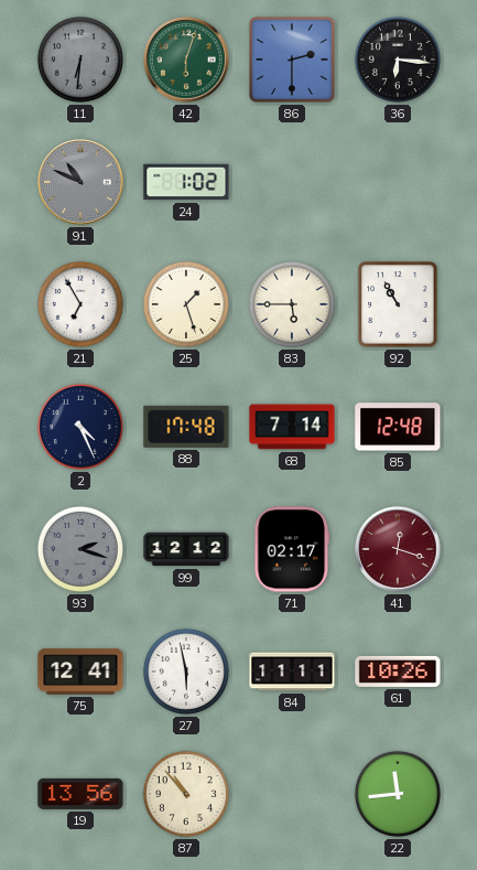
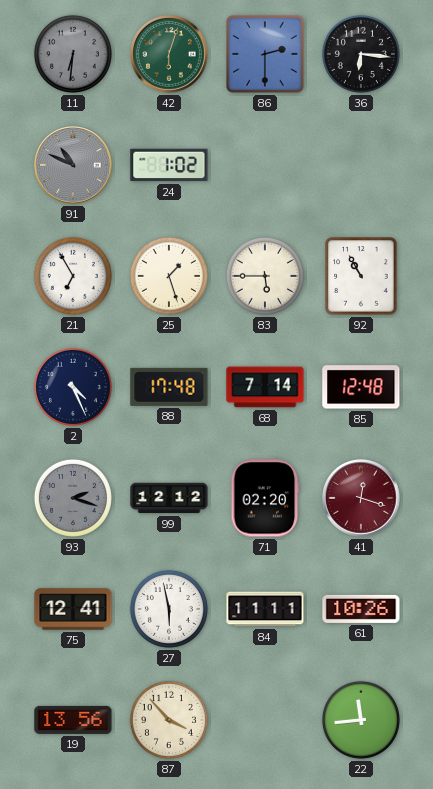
71: 02:17 -> 02:20
87: 10:53 -> 3:53
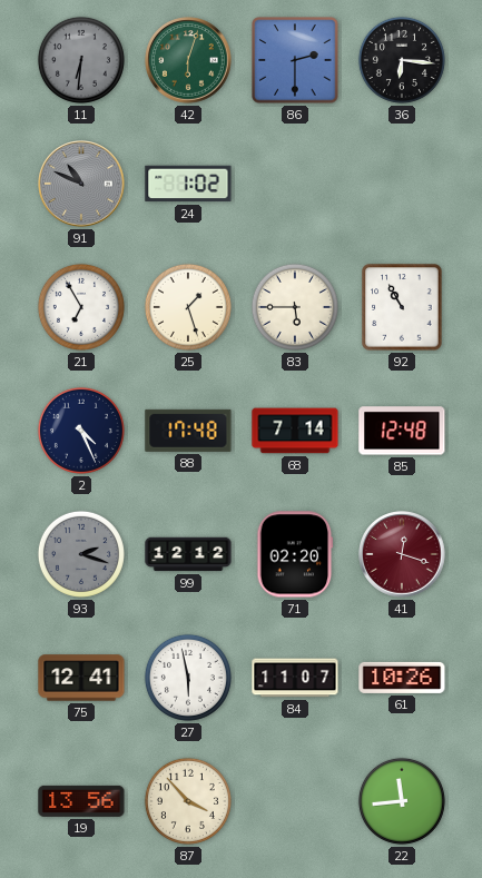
84: 11:11 -> 11:07
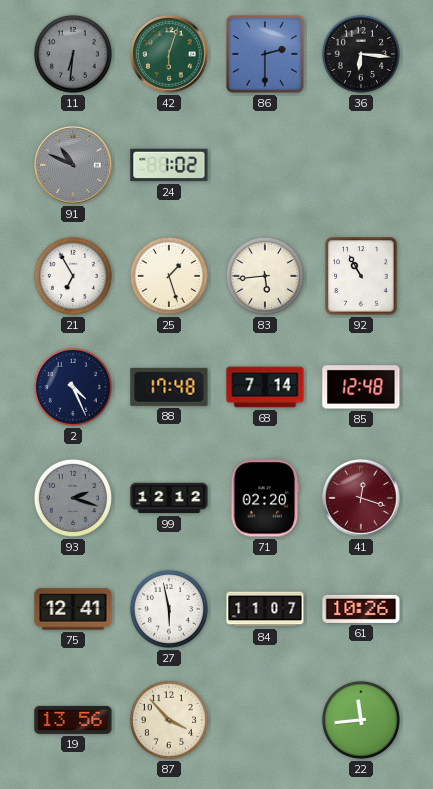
83: 5:45 -> 5:44
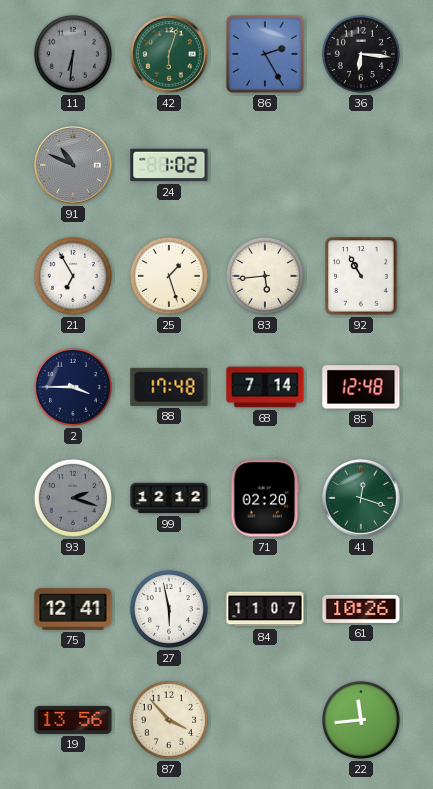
86: 2:30 -> 2:25
2: 4:26 -> 3:45
41 dial: burgundy -> green
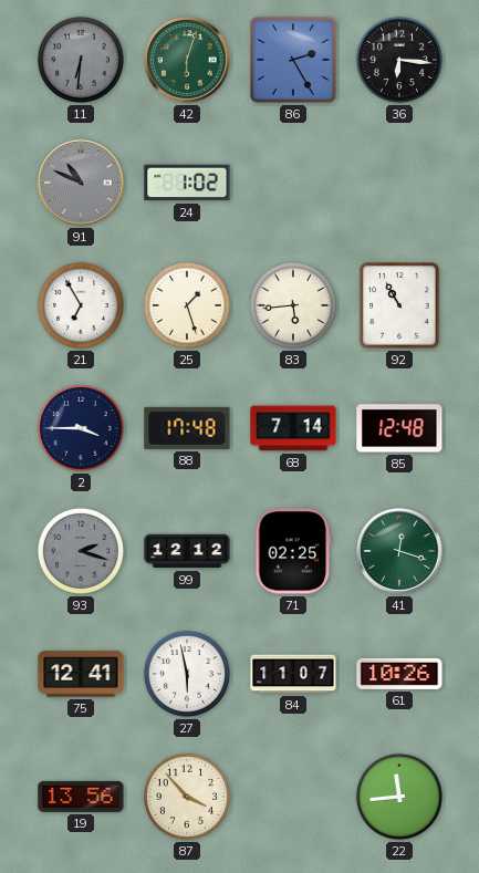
71: 02:20 -> 02:25
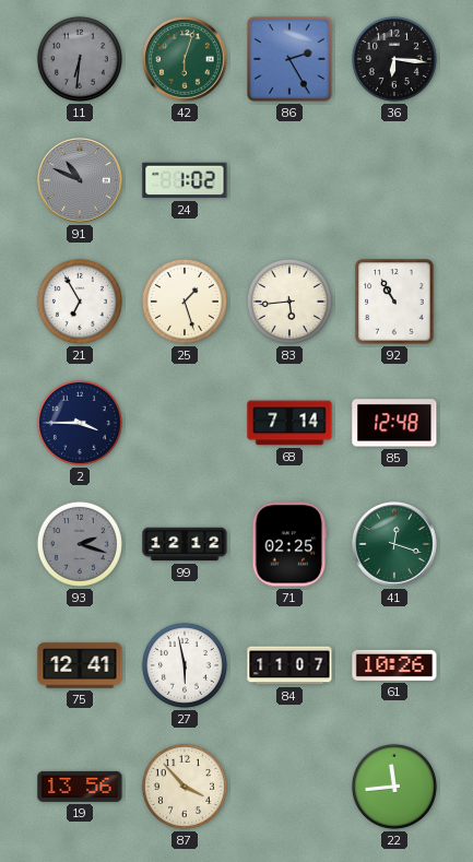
88: 17:48 -> none
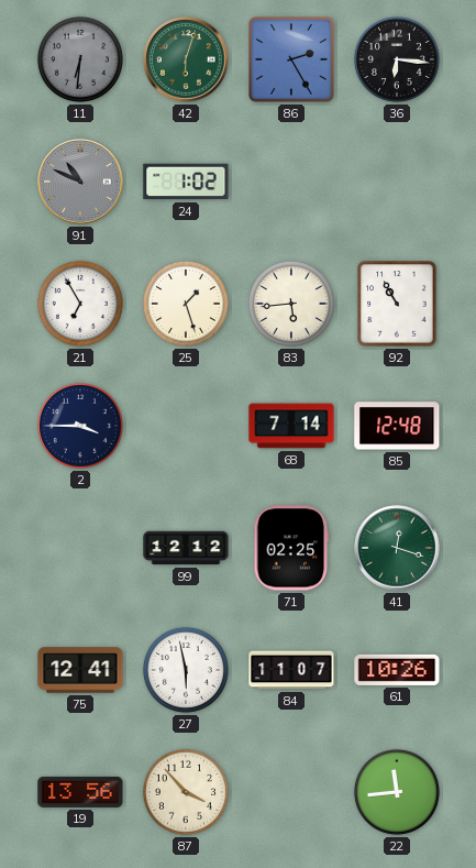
93: 2:18 -> none
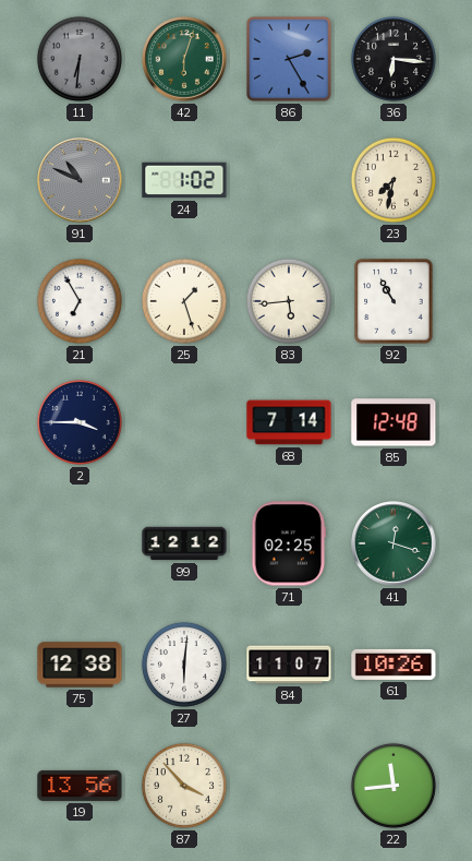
23: none -> 7:32
75: 12:41 -> 12:38
27: 5:58 -> 6:01
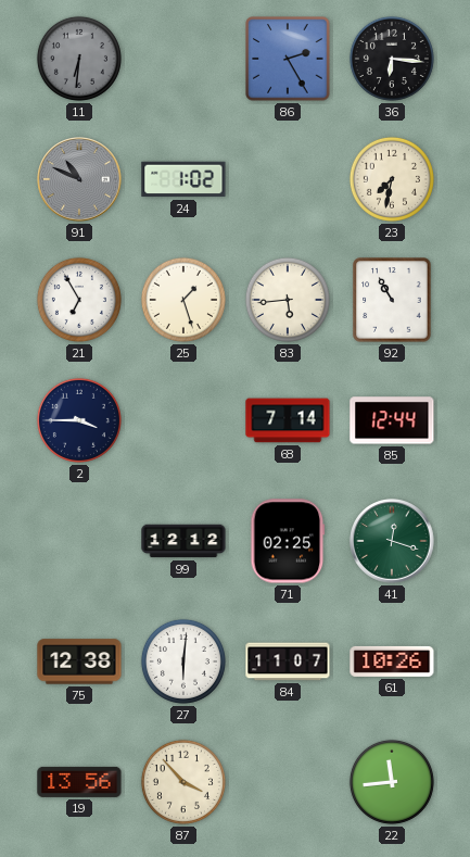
42: 6:03 -> none
85: 12:48 -> 12:44
